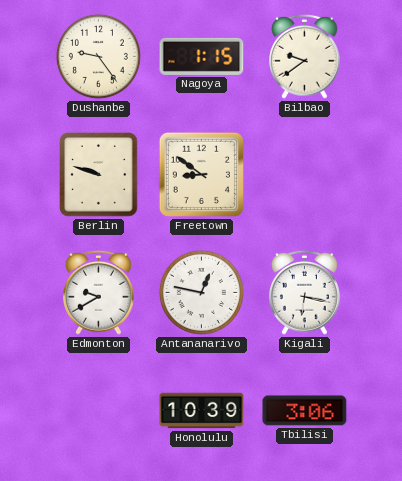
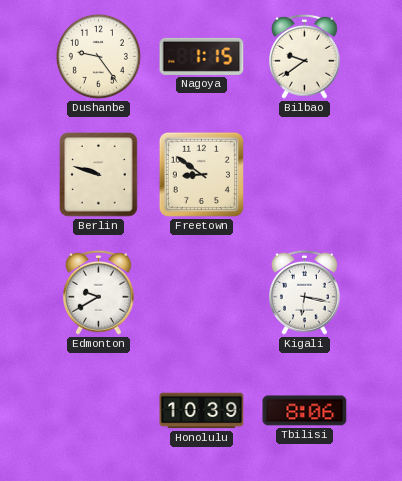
Antananarivo: 12:47 -> none
Tbilisi: 3:06 -> 8:06
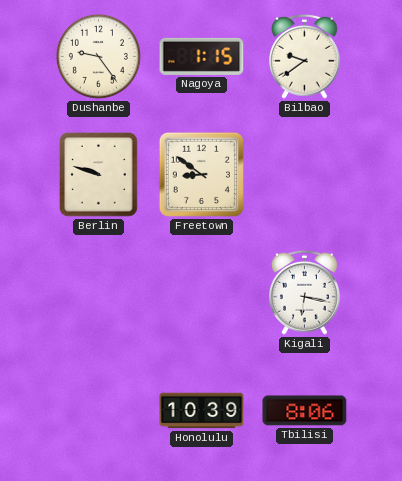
Edmonton: 9:40 -> none
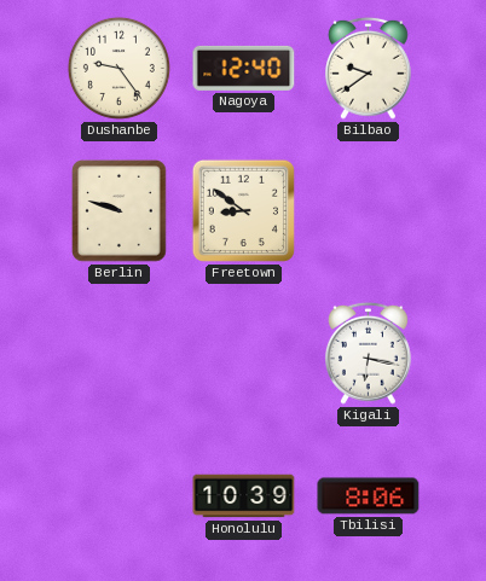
Nagoya: 1:15 -> 12:40
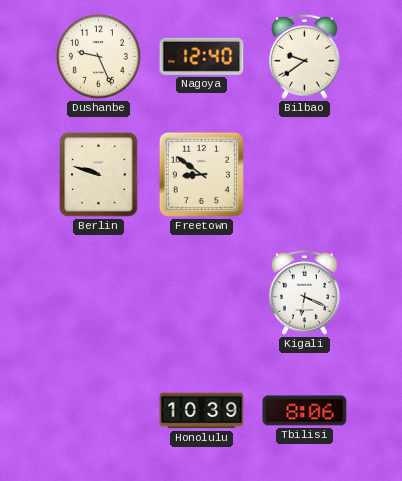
Dushanbe: 9:24 -> 9:26
Kigali: 6:17 -> 6:19
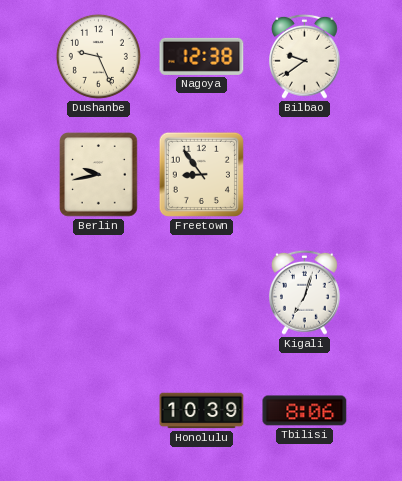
Nagoya: 12:40 -> 12:38
Berlin: 9:48 -> 9:43
Freetown: 8:51 -> 8:54
Kigali: 6:19 -> 7:03
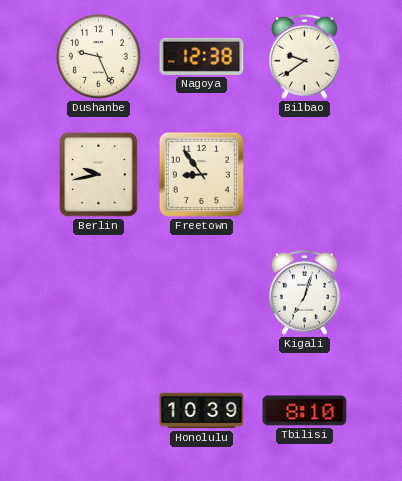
Tbilisi: 8:06 -> 8:10
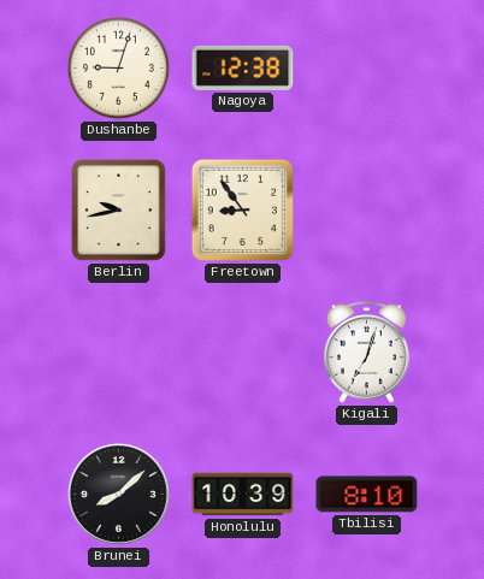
Dushanbe: 9:26 -> 9:03
Bilbao: 9:39 -> none
Brunei: none -> 8:08
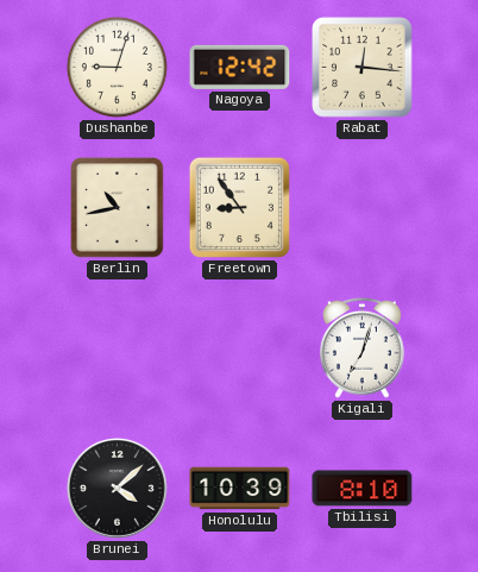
Nagoya: 12:38 -> 12:42
Rabat: none -> 12:16
Berlin: 9:43 -> 10:43
Brunei: 8:08 -> 4:08
